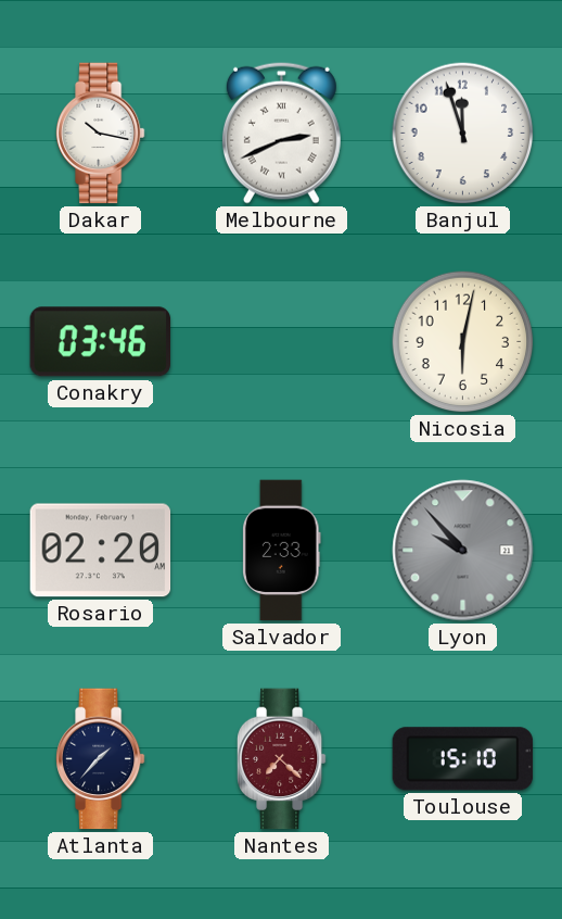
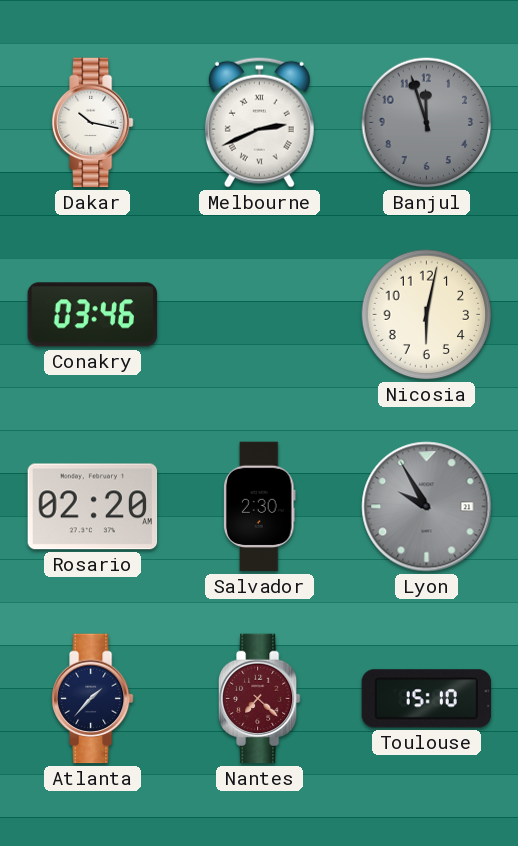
Banjul dial: white -> grey
Salvador: 2:33 -> 2:30
Lyon: 9:53 -> 9:55
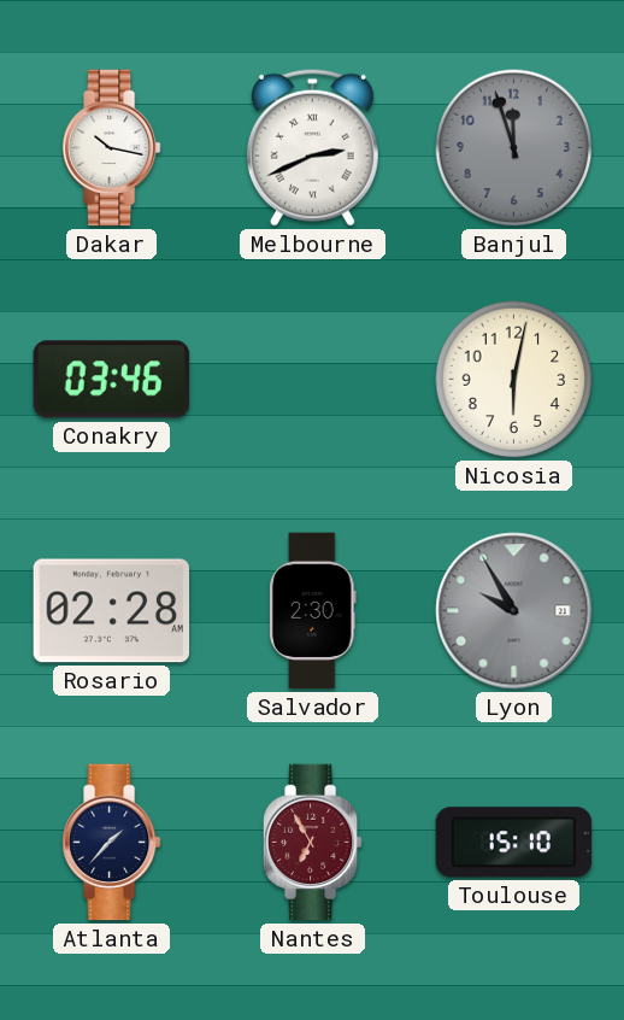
Rosario: 02:20 -> 02:28
Nantes: 7:22 -> 6:55
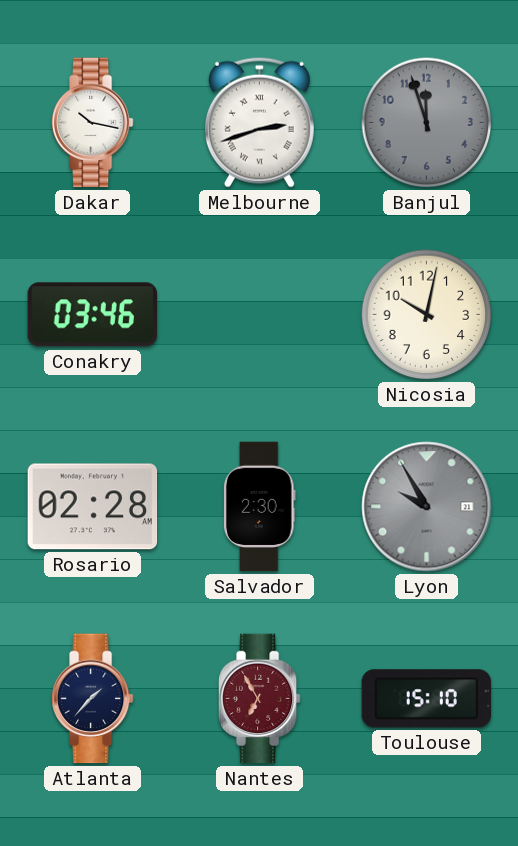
Melbourne: 2:41 -> 2:42
Nicosia: 6:02 -> 10:02
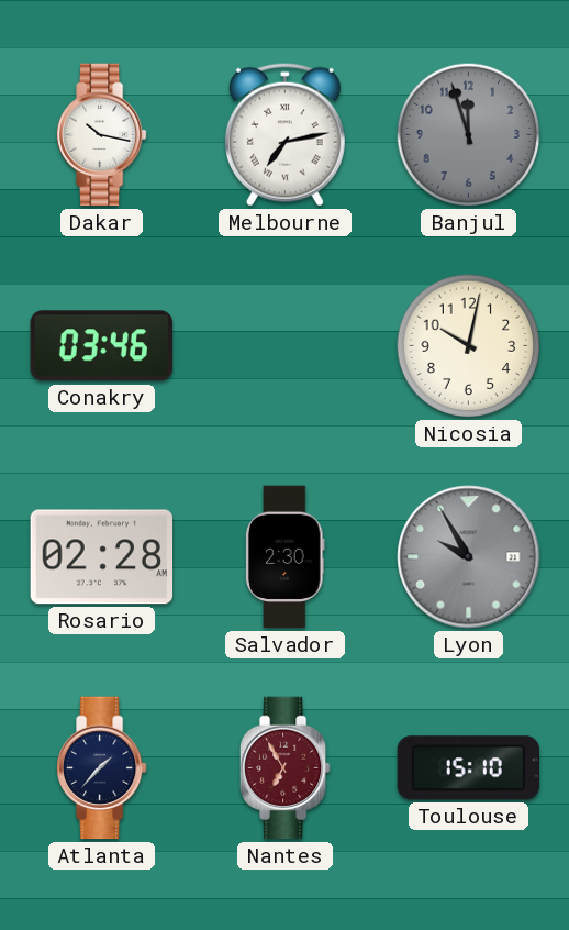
Melbourne: 2:42 -> 7:13
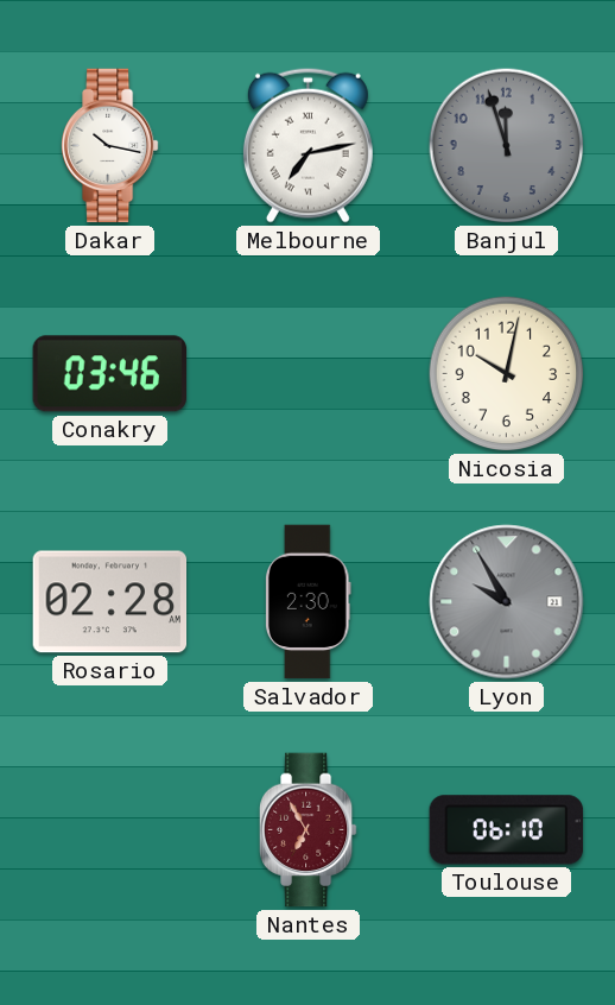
Atlanta: 1:37 -> none
Toulouse: 15:10 -> 06:10
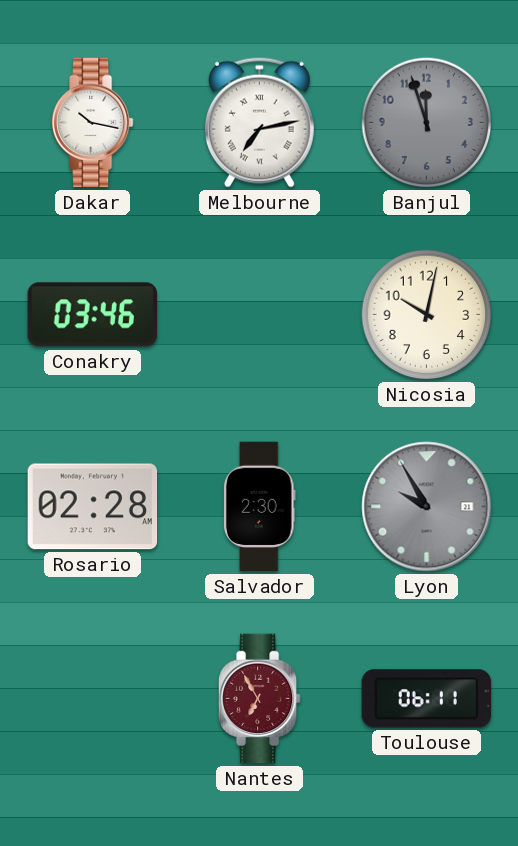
Toulouse: 06:10 -> 06:11
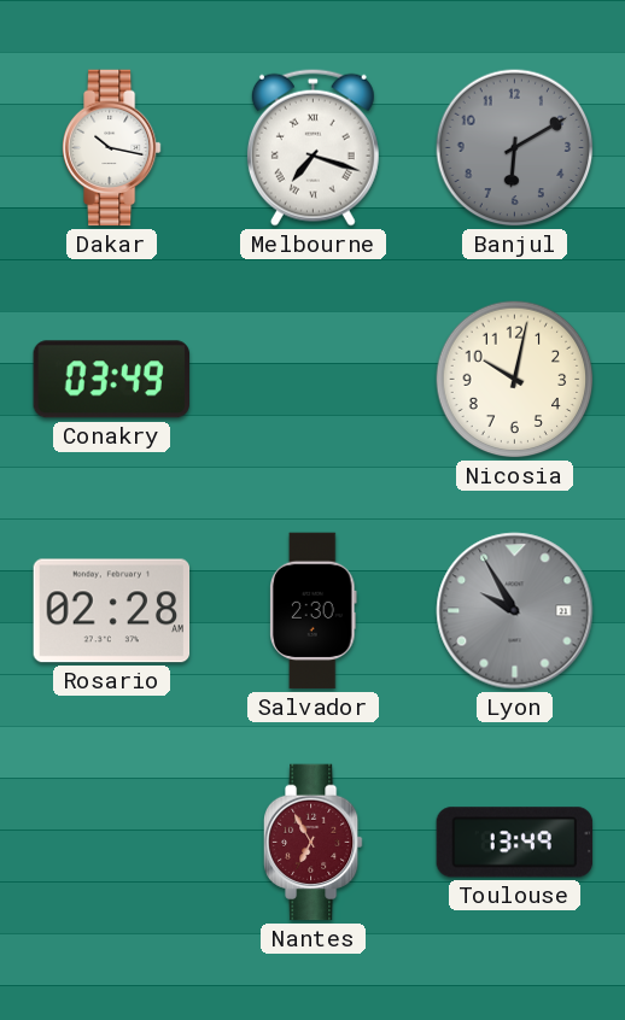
Melbourne: 7:13 -> 7:18
Banjul: 11:57 -> 6:10
Conakry: 03:46 -> 03:49
Toulouse: 06:11 -> 13:49
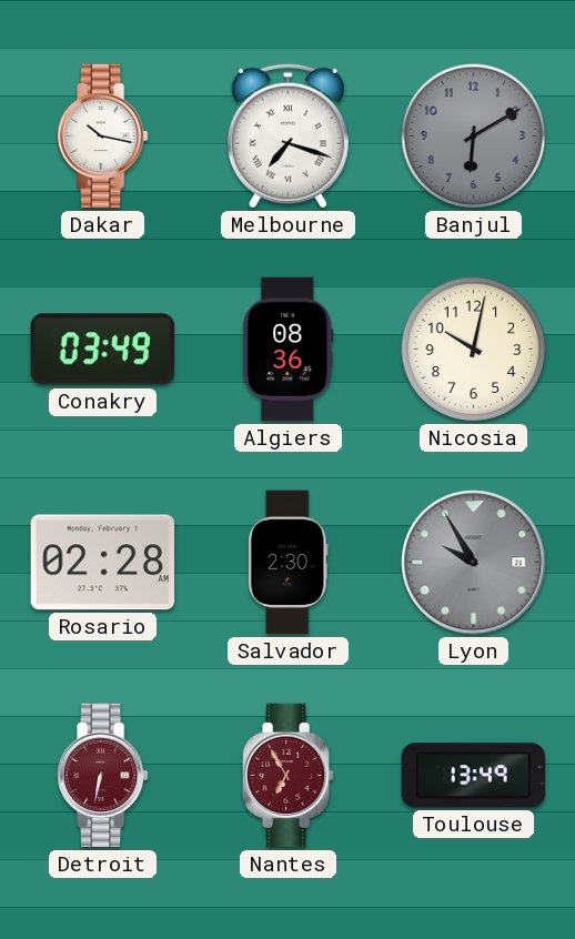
Algiers: none -> 08:36
Detroit: none -> 6:32
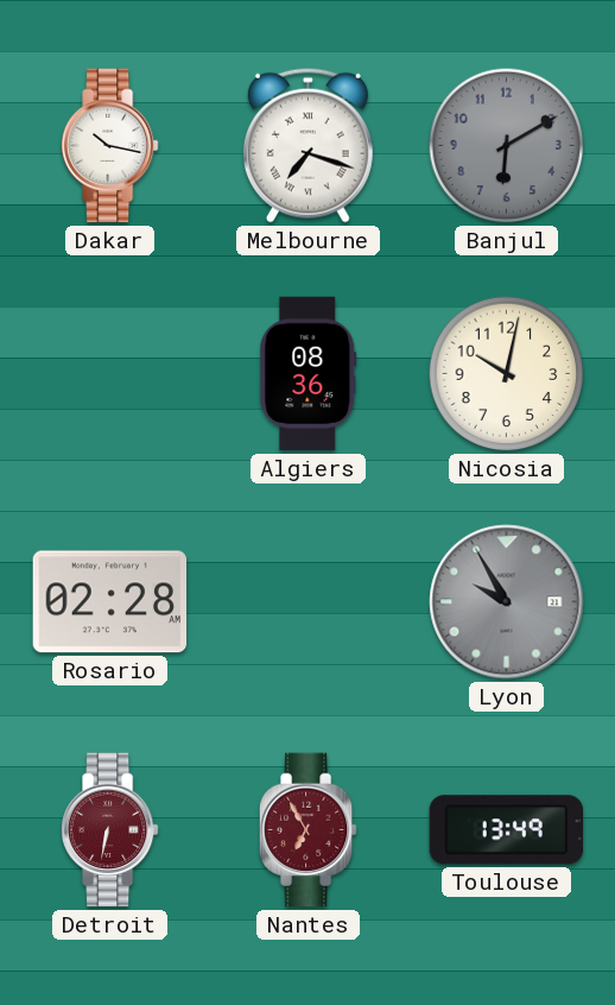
Conakry: 03:49 -> none
Salvador: 2:30 -> none
